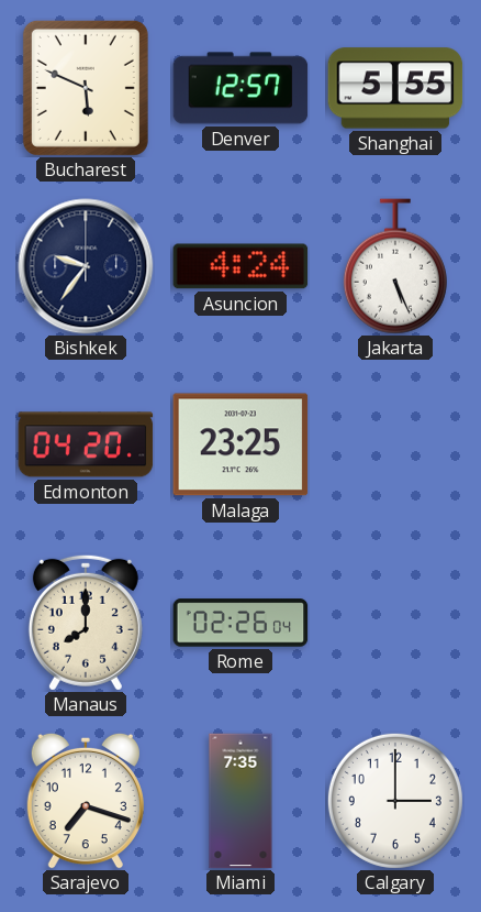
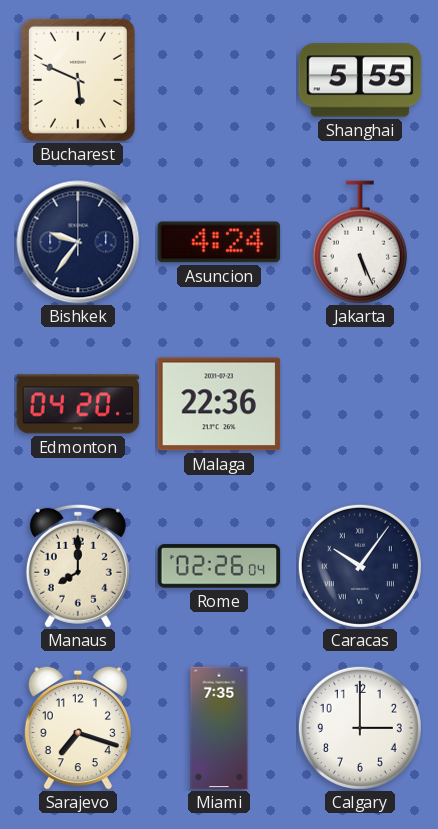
Denver: 12:57 -> none
Malaga: 23:25 -> 22:36
Caracas: none -> 10:06
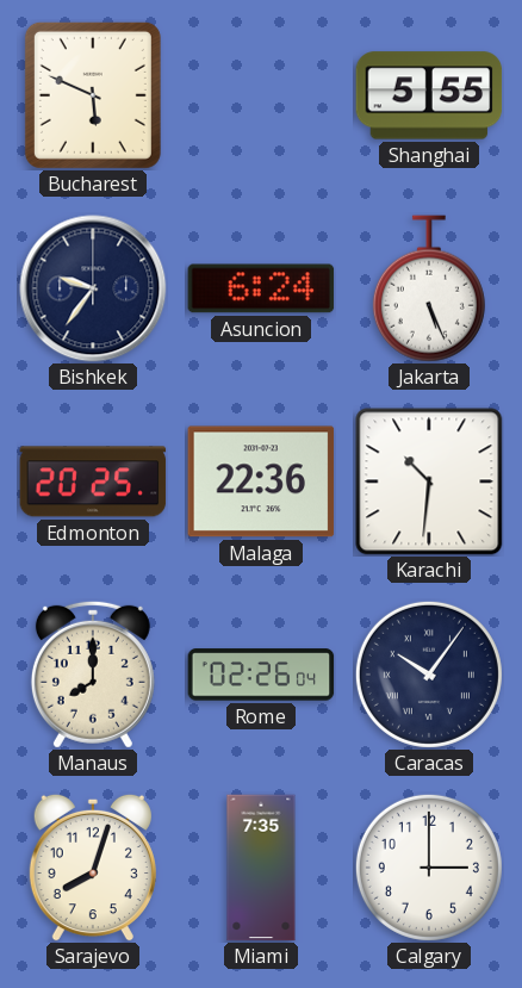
Asuncion: 4:24 -> 6:24
Edmonton: 04:20 -> 20:25
Karachi: none -> 10:31
Sarajevo: 7:18 -> 8:03
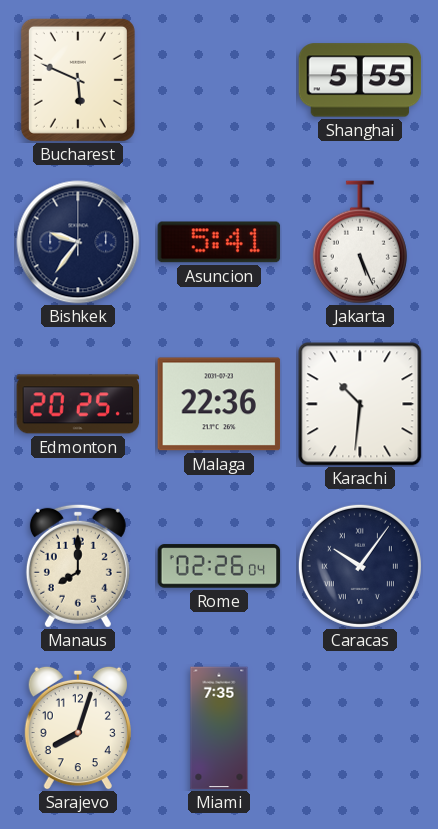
Asuncion: 6:24 -> 5:41
Calgary: 3:00 -> none
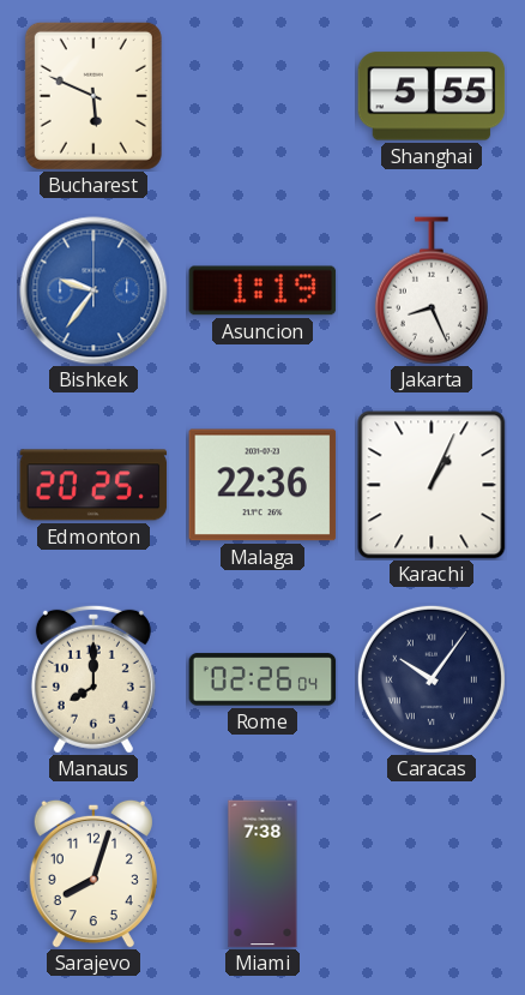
Bishkek dial: navy -> blue
Asuncion: 5:41 -> 1:19
Jakarta: 5:26 -> 8:26
Karachi: 10:31 -> 1:04
Miami: 7:35 -> 7:38
